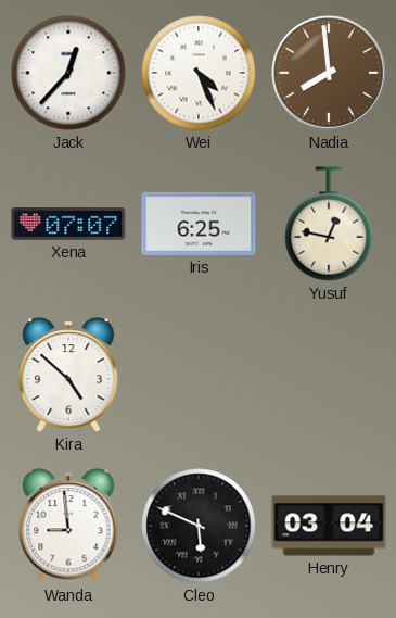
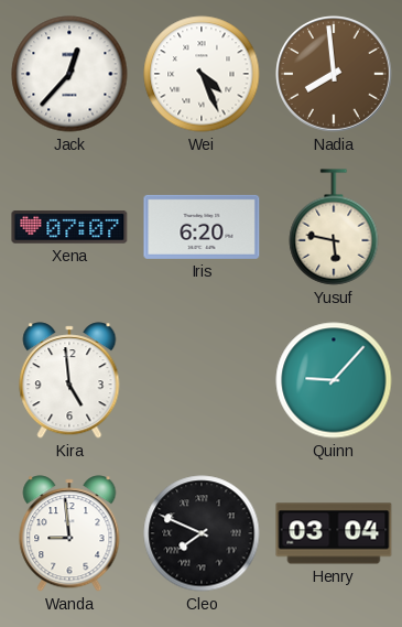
Iris: 6:25 -> 6:20
Yusuf: 12:47 -> 5:47
Kira: 4:52 -> 4:59
Quinn: none -> 9:07
Cleo: 5:49 -> 7:49
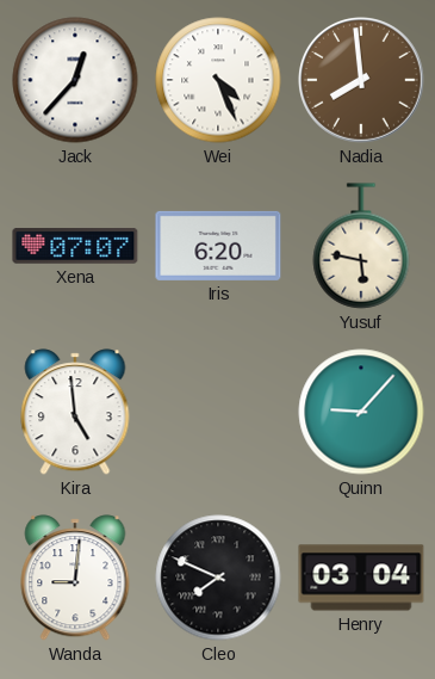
Wanda: 8:59 -> 9:01
